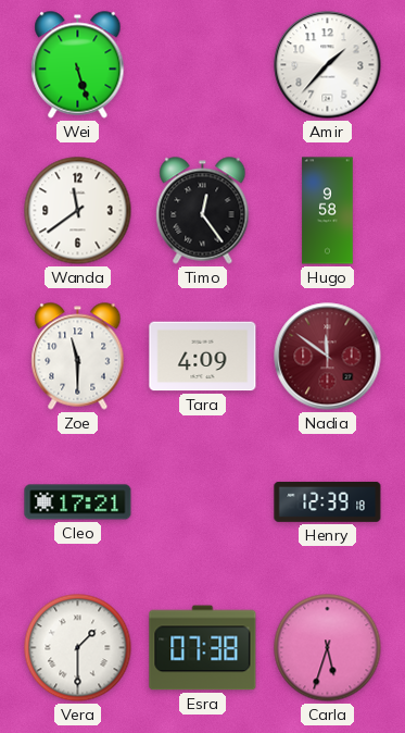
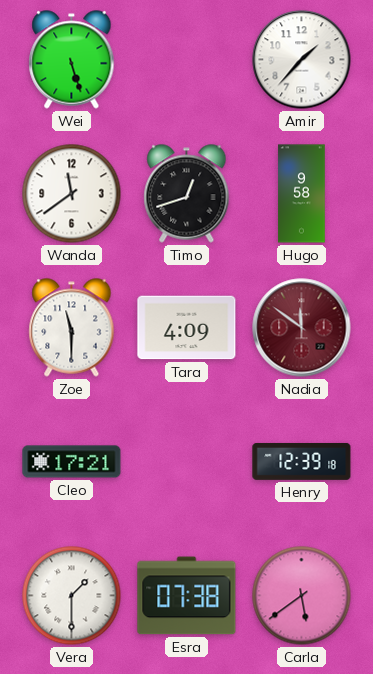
Timo: 12:24 -> 12:42
Carla: 5:33 -> 5:39
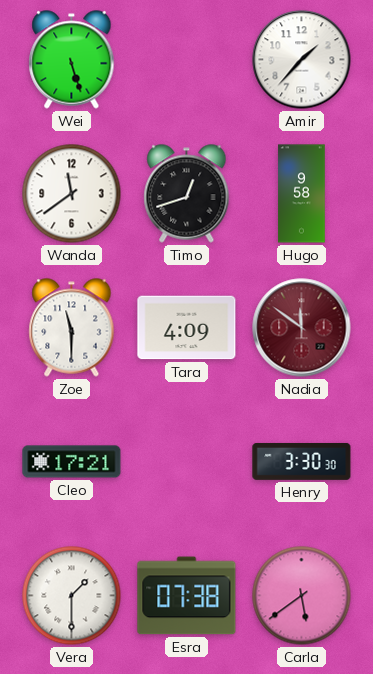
Henry: 12:39 -> 3:30
